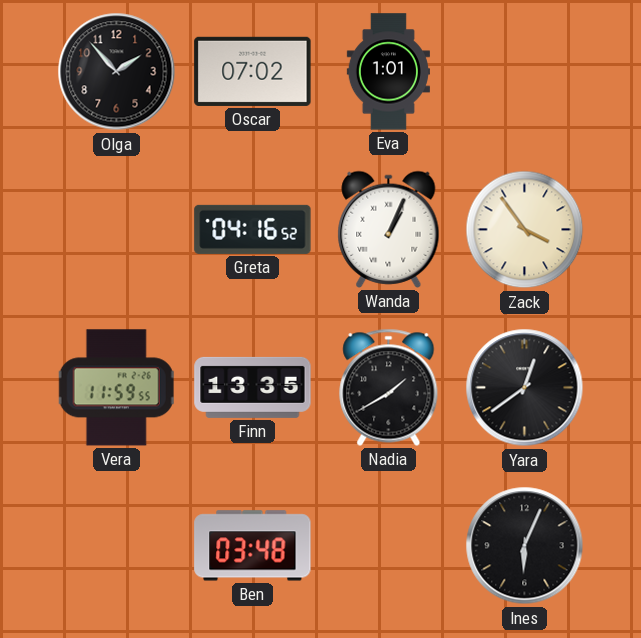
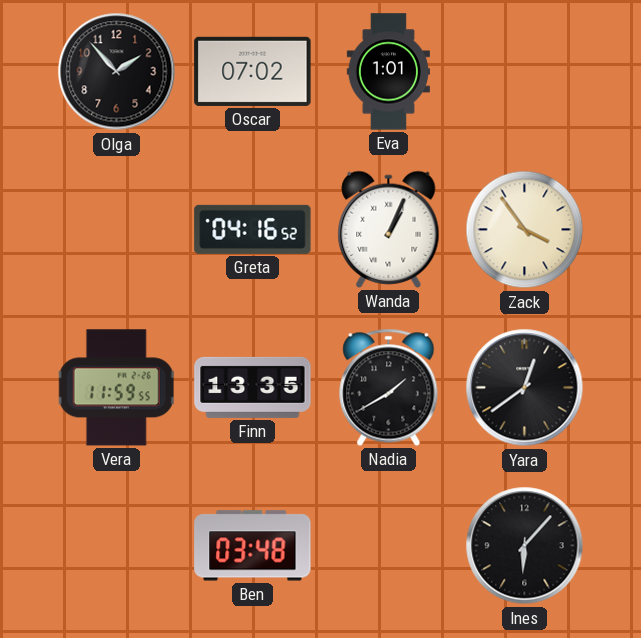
Ines: 6:04 -> 6:07
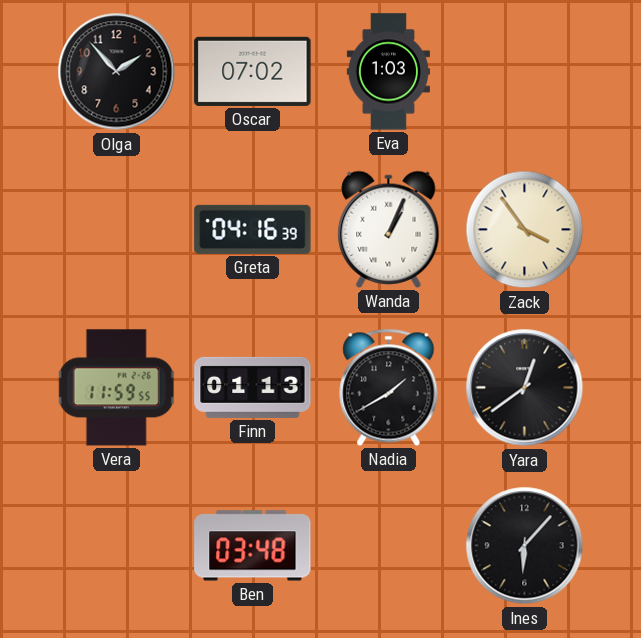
Eva: 1:01 -> 1:03
Greta: 04:16:52 -> 04:16:39
Finn: 13:35 -> 01:13
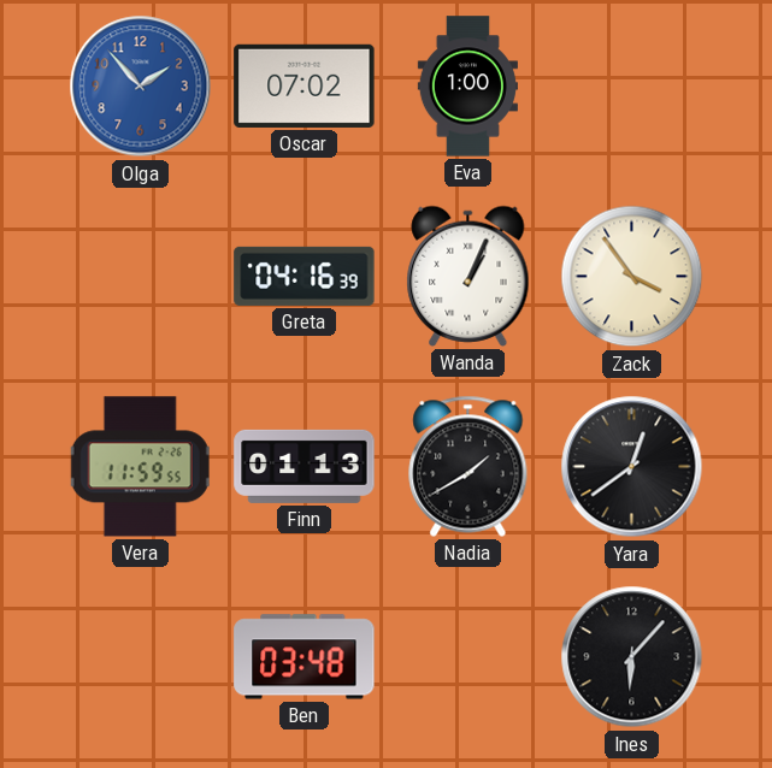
Olga dial: black -> blue
Eva: 1:03 -> 1:00
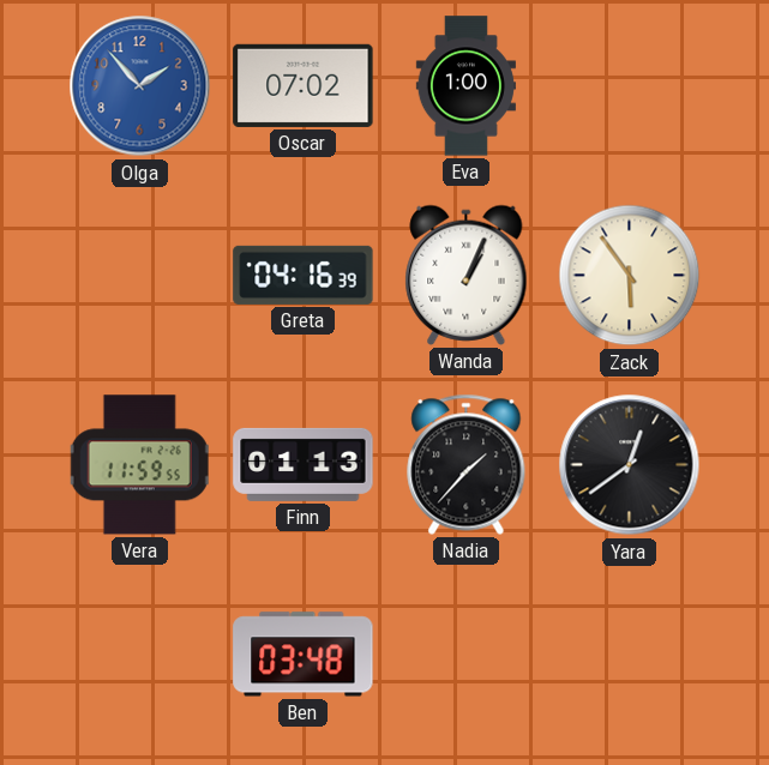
Zack: 3:54 -> 5:54
Nadia: 1:40 -> 1:37
Ines: 6:07 -> none
